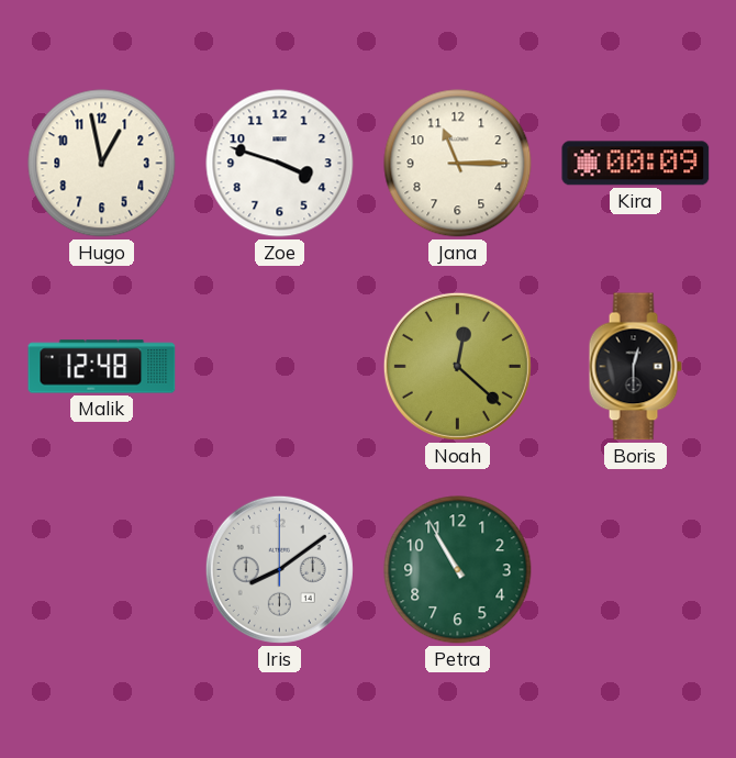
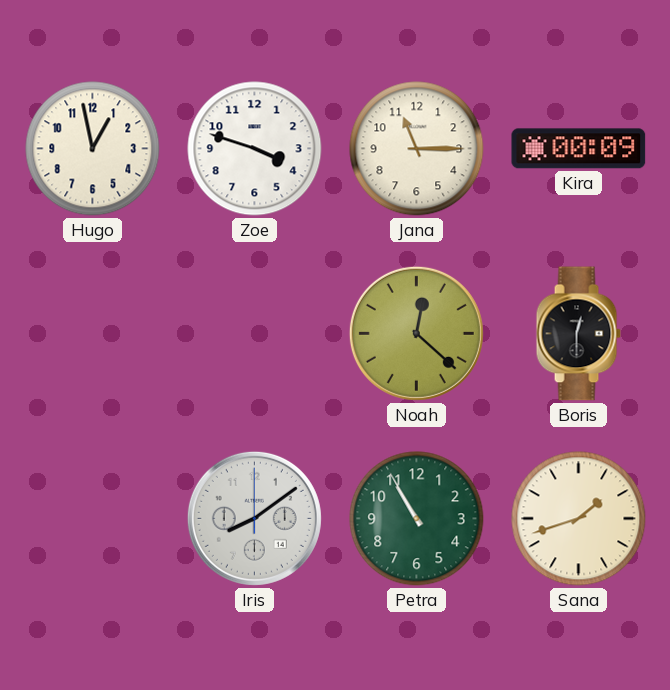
Malik: 12:48 -> none
Sana: none -> 1:42
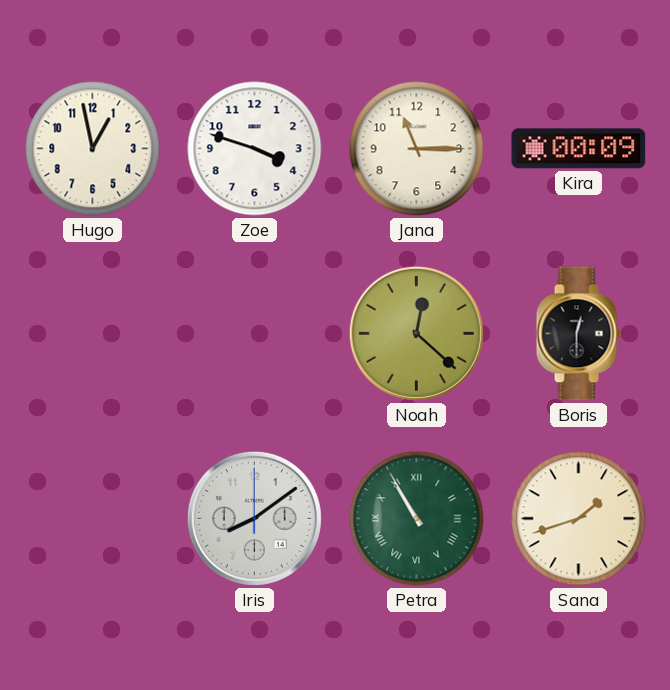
Petra numerals: Arabic -> Roman
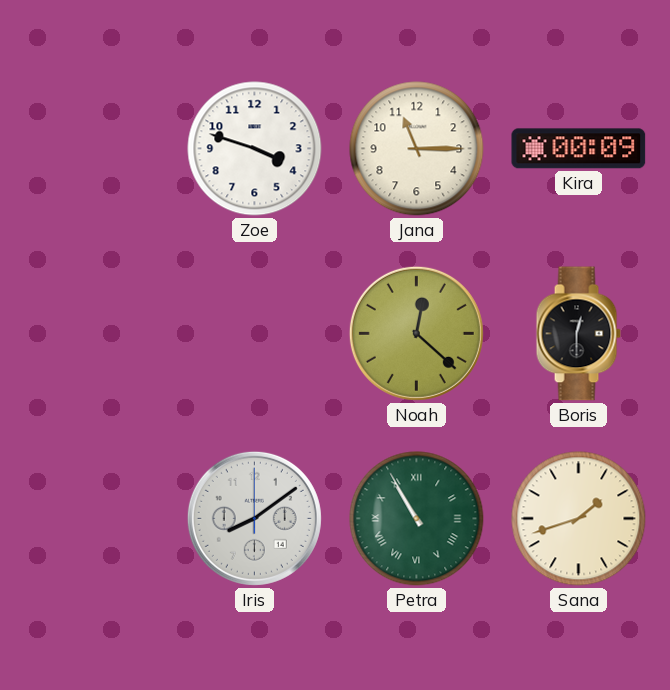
Hugo: 12:58 -> none
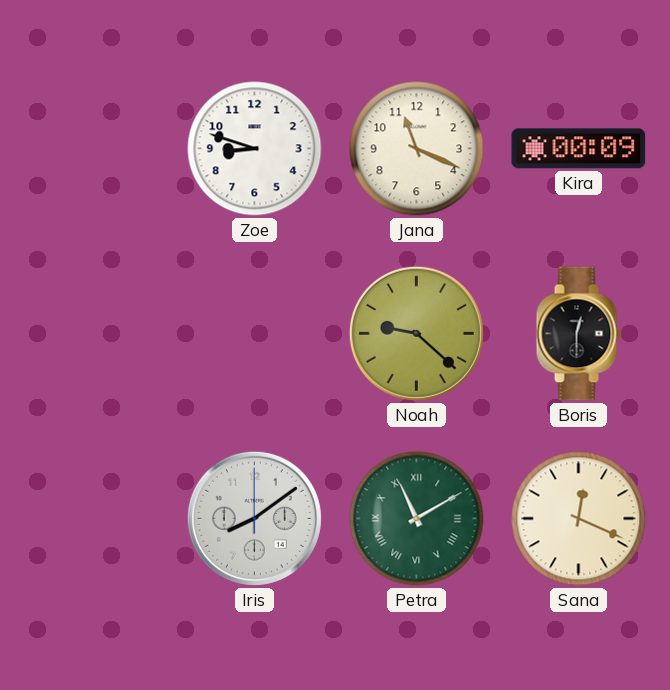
Zoe: 3:48 -> 8:48
Jana: 11:15 -> 11:19
Noah: 12:22 -> 9:22
Petra: 10:55 -> 11:10
Sana: 1:42 -> 12:19
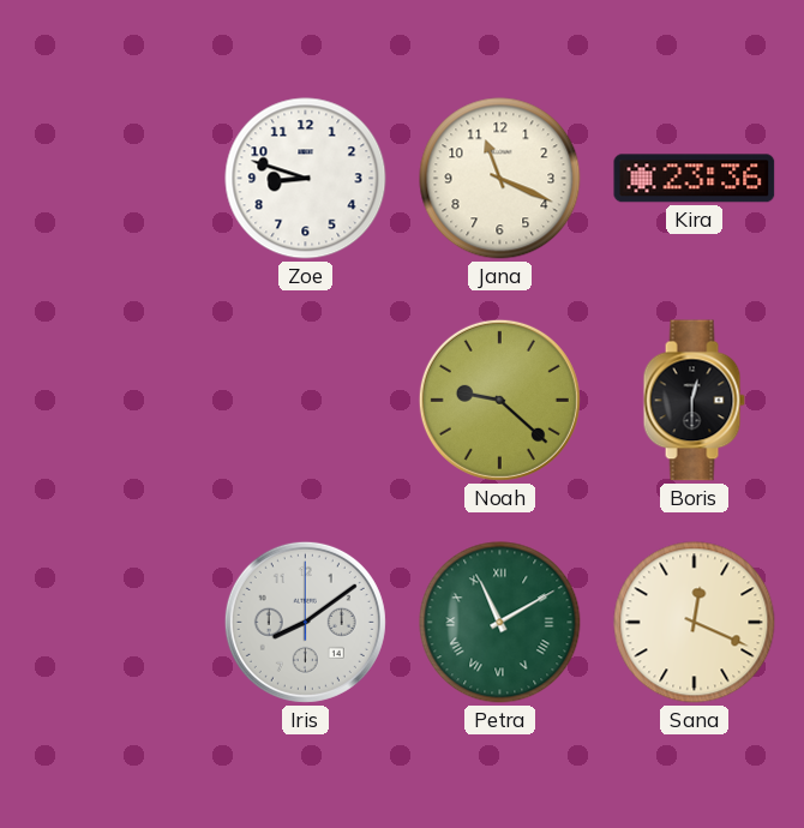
Kira: 00:09 -> 23:36
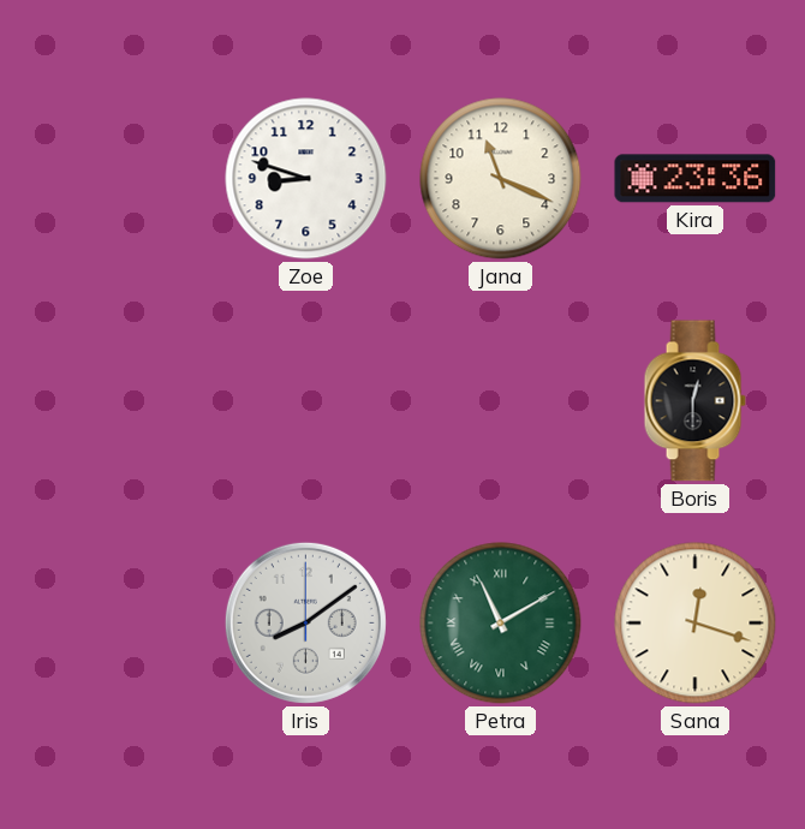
Noah: 9:22 -> none
Sana: 12:19 -> 12:18
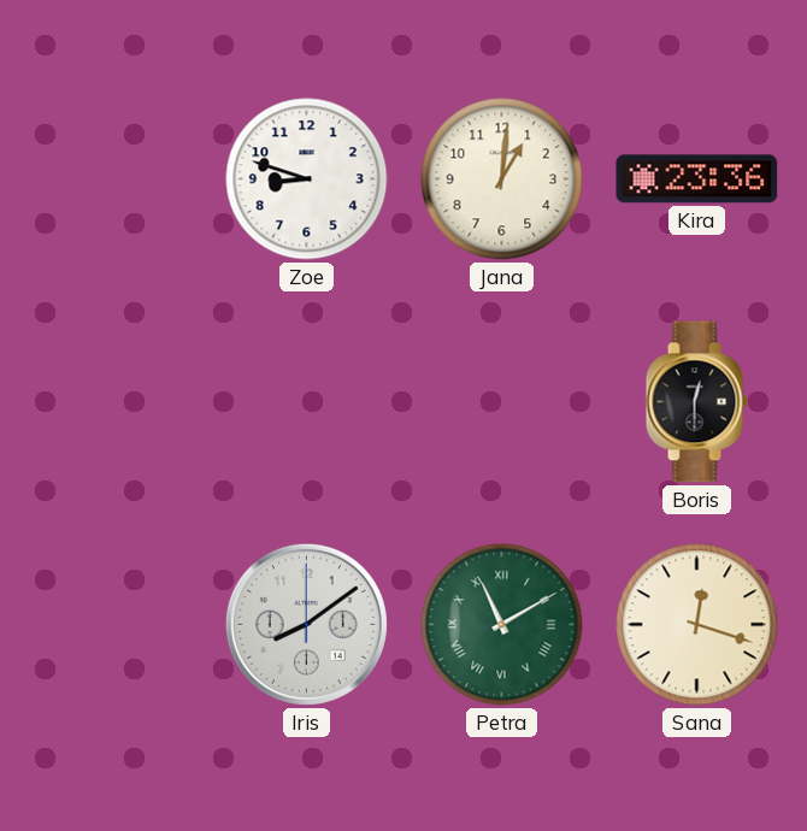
Jana: 11:19 -> 1:01
